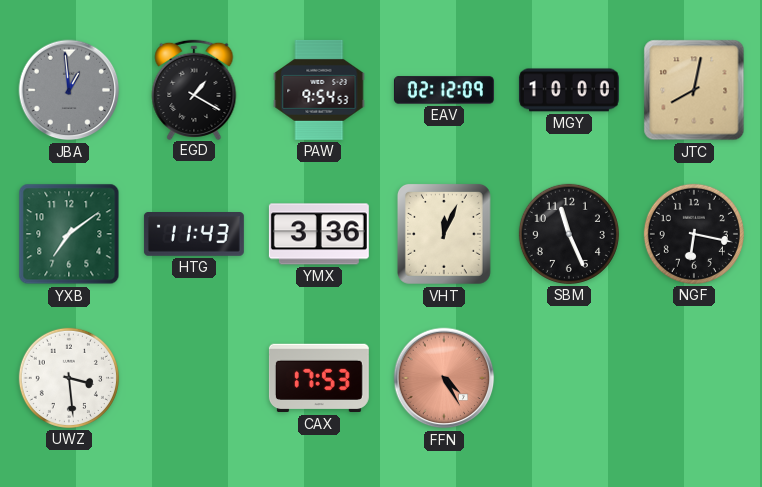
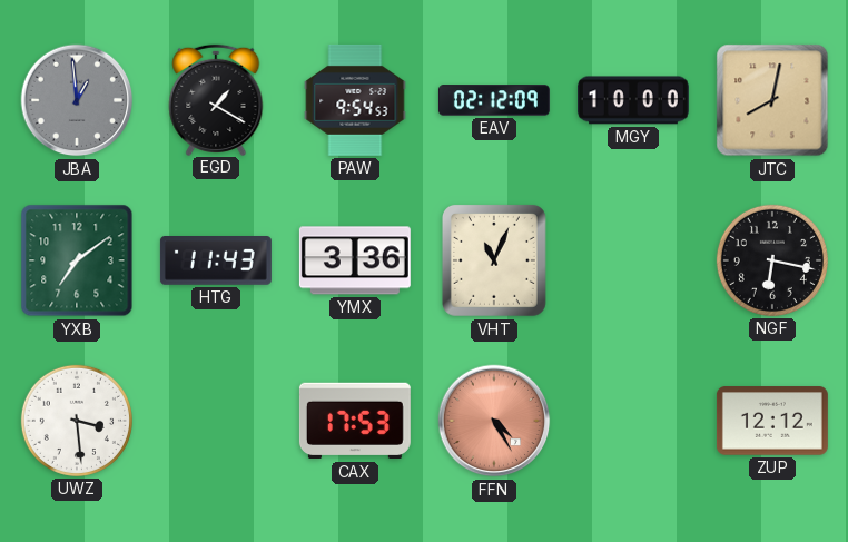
VHT: 12:04 -> 11:04
SBM: 11:26 -> none
ZUP: none -> 12:12
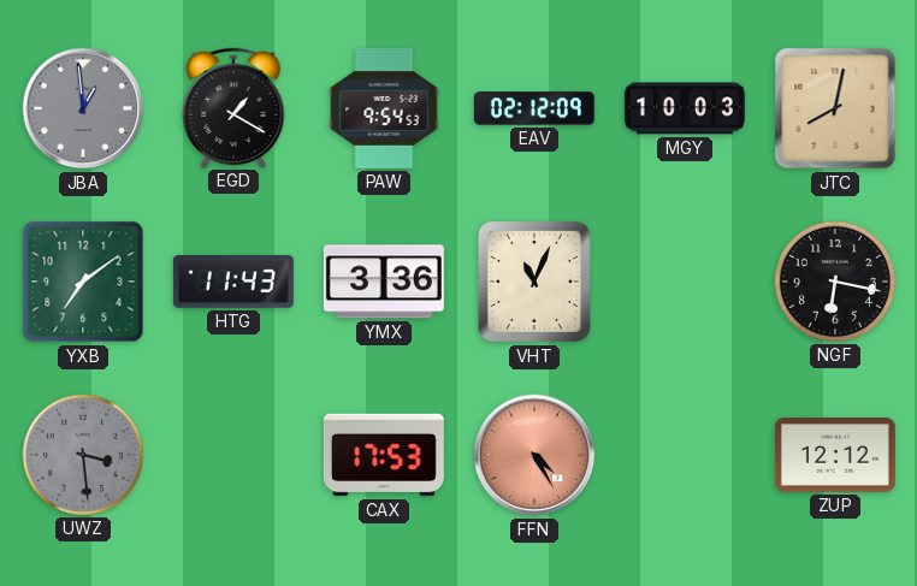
MGY: 10:00 -> 10:03
UWZ dial: white -> grey
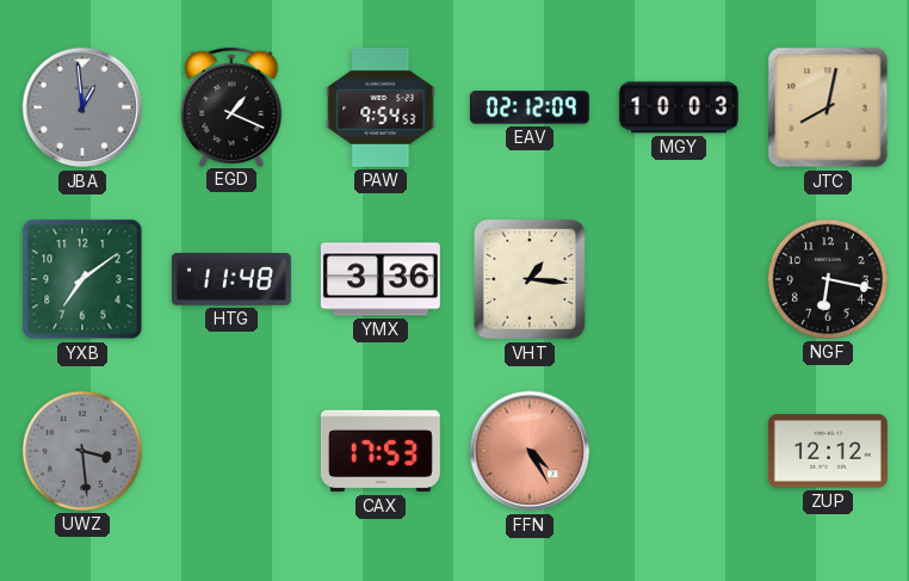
EGD: 1:20 -> 1:19
HTG: 11:43 -> 11:48
VHT: 11:04 -> 1:16
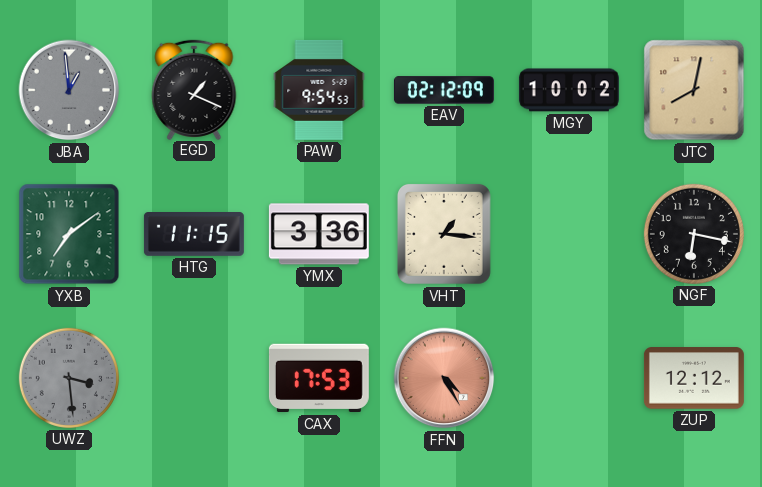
MGY: 10:03 -> 10:02
HTG: 11:48 -> 11:15
